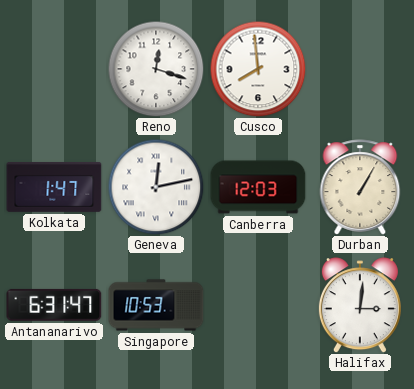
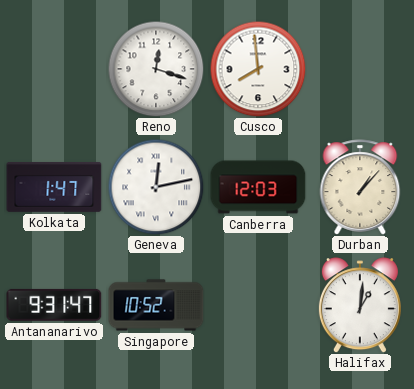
Durban: 1:05 -> 1:07
Antananarivo: 6:31 -> 9:31
Singapore: 10:53 -> 10:52
Halifax: 3:01 -> 1:01
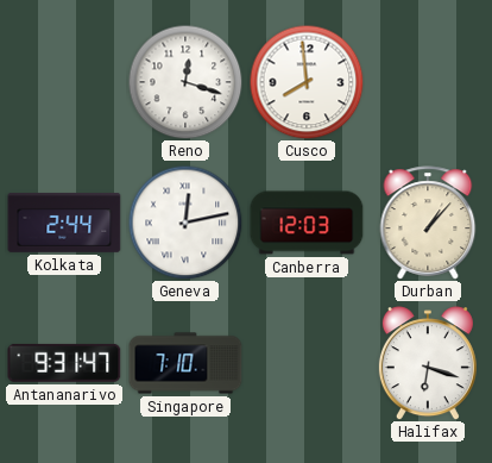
Kolkata: 1:47 -> 2:44
Singapore: 10:52 -> 7:10
Halifax: 1:01 -> 6:18
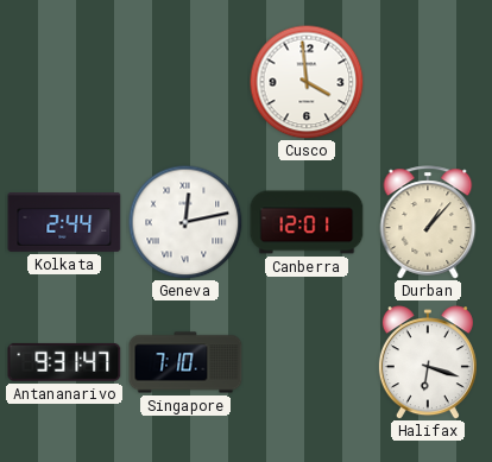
Reno: 12:18 -> none
Cusco: 7:59 -> 3:59
Canberra: 12:03 -> 12:01
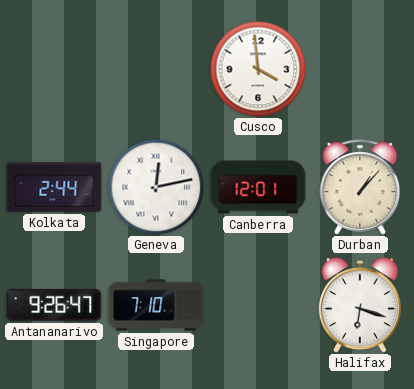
Antananarivo: 9:31 -> 9:26
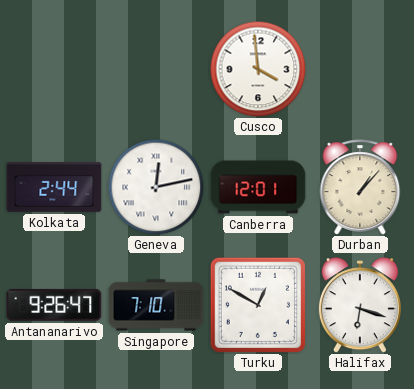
Turku: none -> 12:50
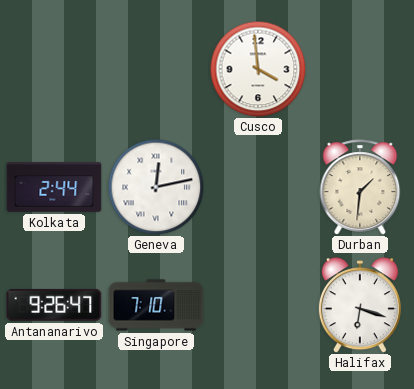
Canberra: 12:01 -> none
Durban: 1:07 -> 1:31
Turku: 12:50 -> none
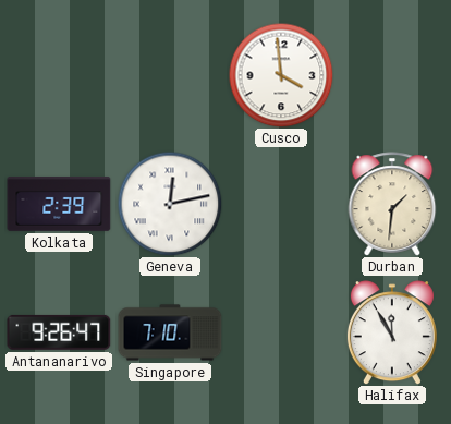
Kolkata: 2:44 -> 2:39
Halifax: 6:18 -> 11:55
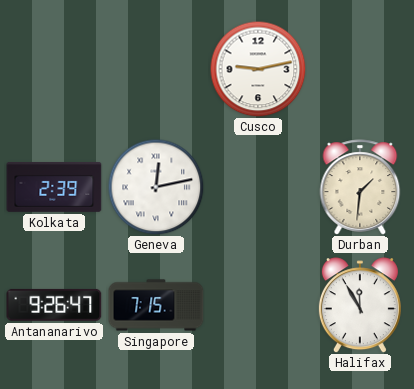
Cusco: 3:59 -> 9:13
Singapore: 7:10 -> 7:15
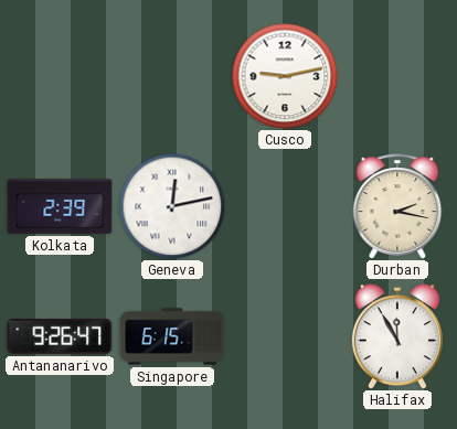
Durban: 1:31 -> 2:17
Singapore: 7:15 -> 6:15
